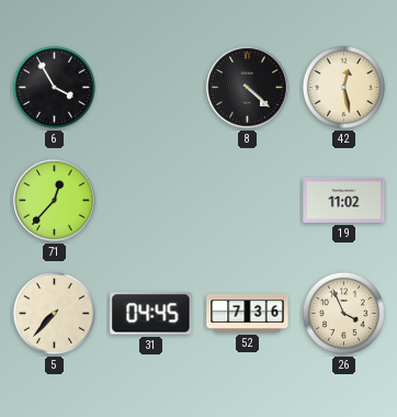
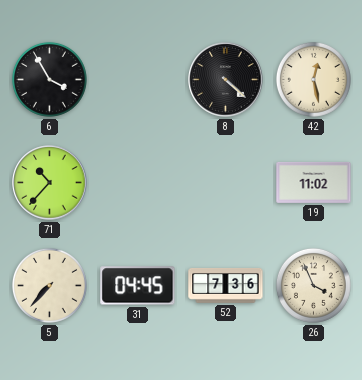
71: 12:37 -> 10:37
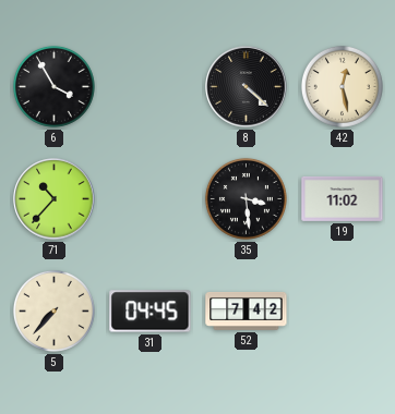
35: none -> 3:29
52: 7:36 -> 7:42
26: 3:56 -> none
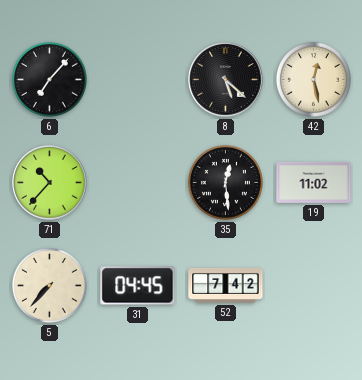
6: 3:55 -> 7:07
8: 4:22 -> 5:22
35: 3:29 -> 12:29
